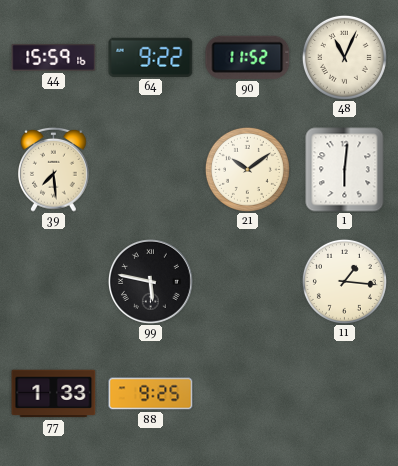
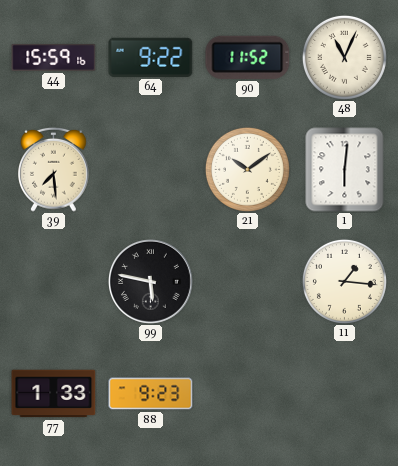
88: 9:25 -> 9:23
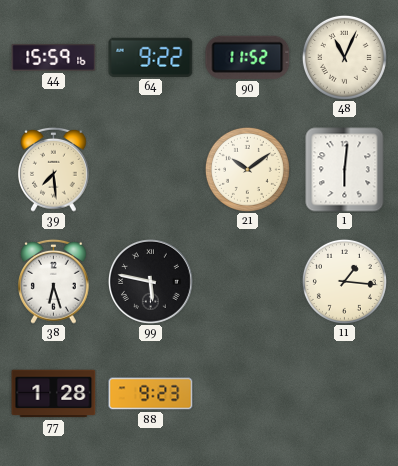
38: none -> 6:27
77: 1:33 -> 1:28
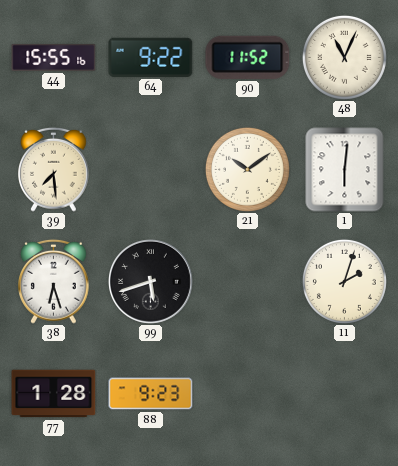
44: 15:59 -> 15:55
99: 5:47 -> 5:42
11: 1:16 -> 2:03
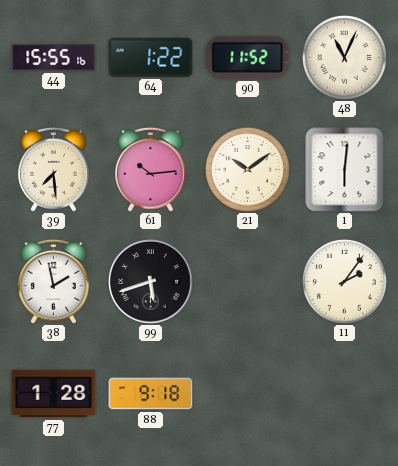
64: 9:22 -> 1:22
61: none -> 10:14
38: 6:27 -> 1:58
11: 2:03 -> 2:06
88: 9:23 -> 9:18
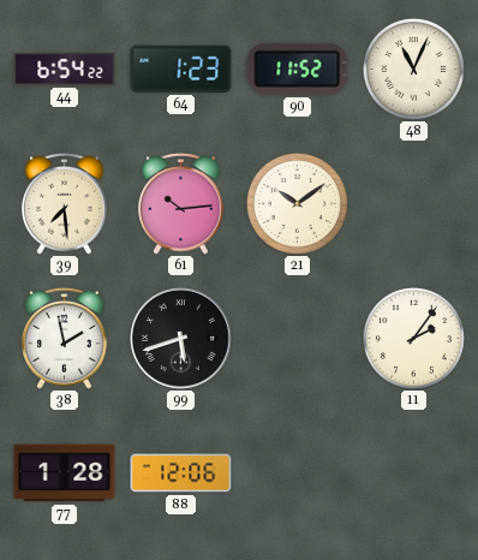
44: 15:55 -> 6:54
64: 1:22 -> 1:23
1: 6:01 -> none
88: 9:18 -> 12:06
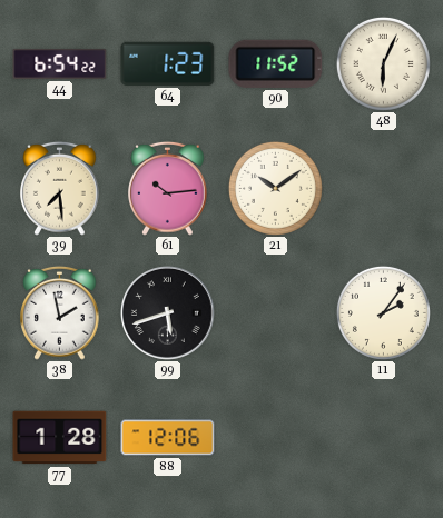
48: 11:04 -> 6:04
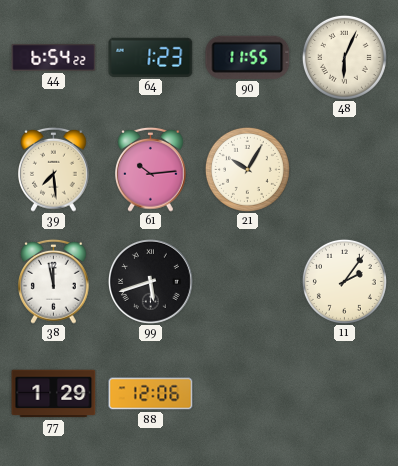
90: 11:52 -> 11:55
21: 10:09 -> 10:05
38: 1:58 -> 11:58
77: 1:28 -> 1:29
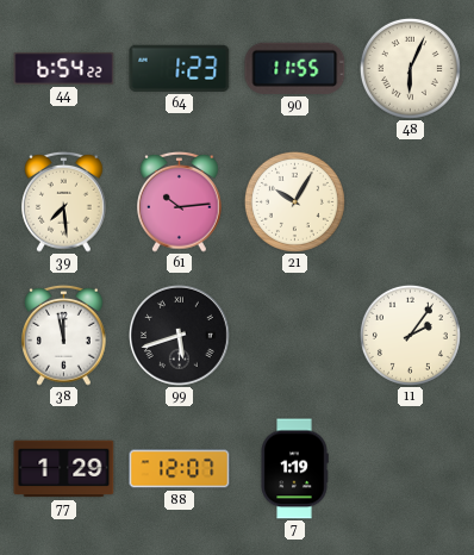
88: 12:06 -> 12:07
7: none -> 1:19
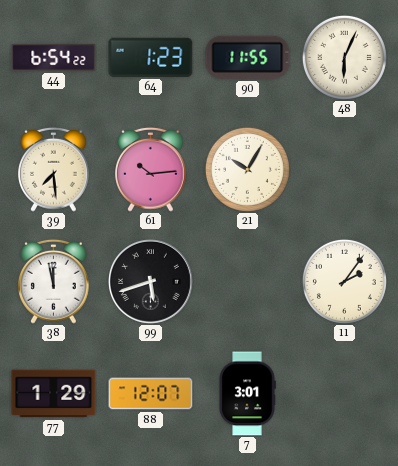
7: 1:19 -> 3:01
